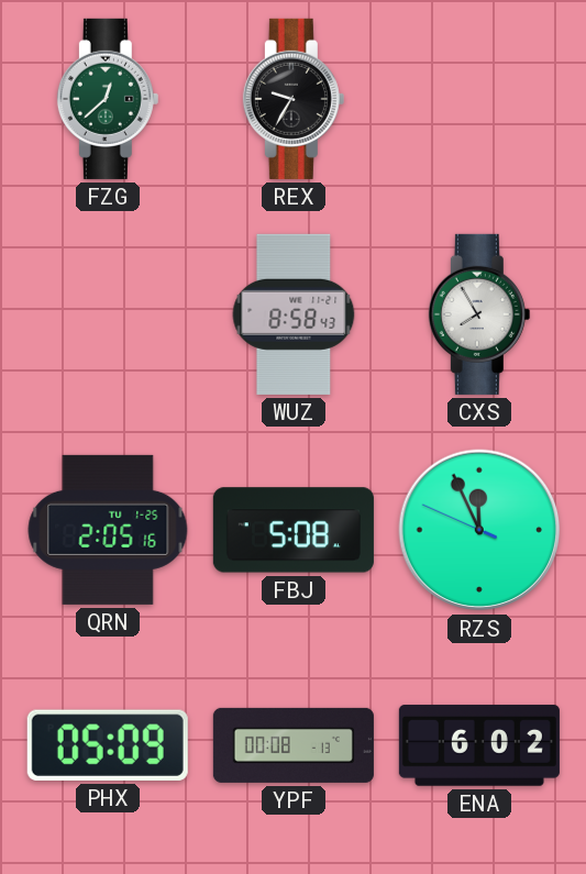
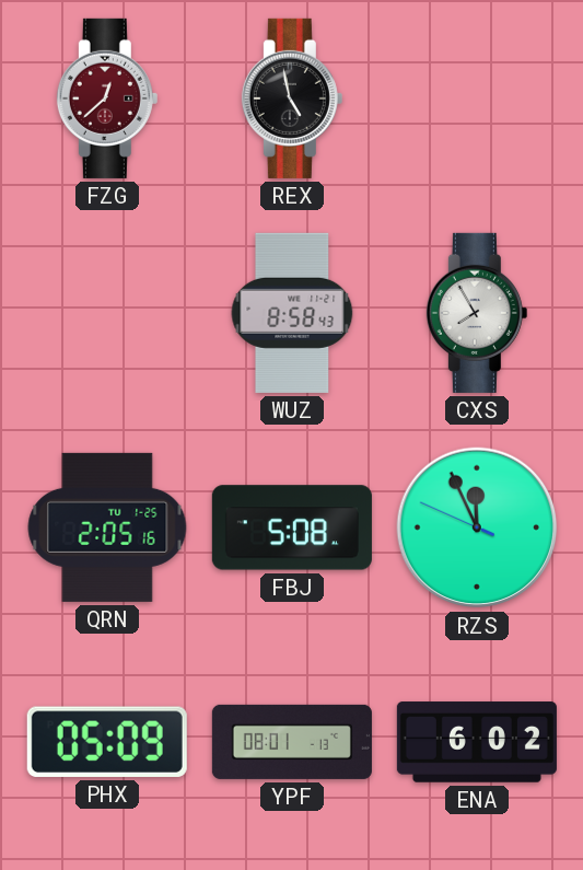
FZG dial: green -> burgundy
REX: 9:35 -> 4:58
YPF: 00:08 -> 08:01
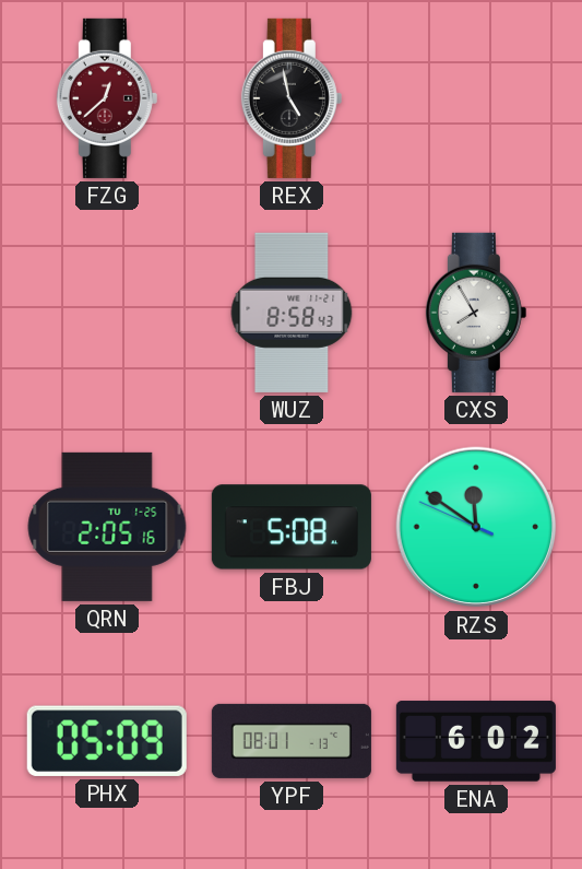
RZS: 11:55 -> 11:50
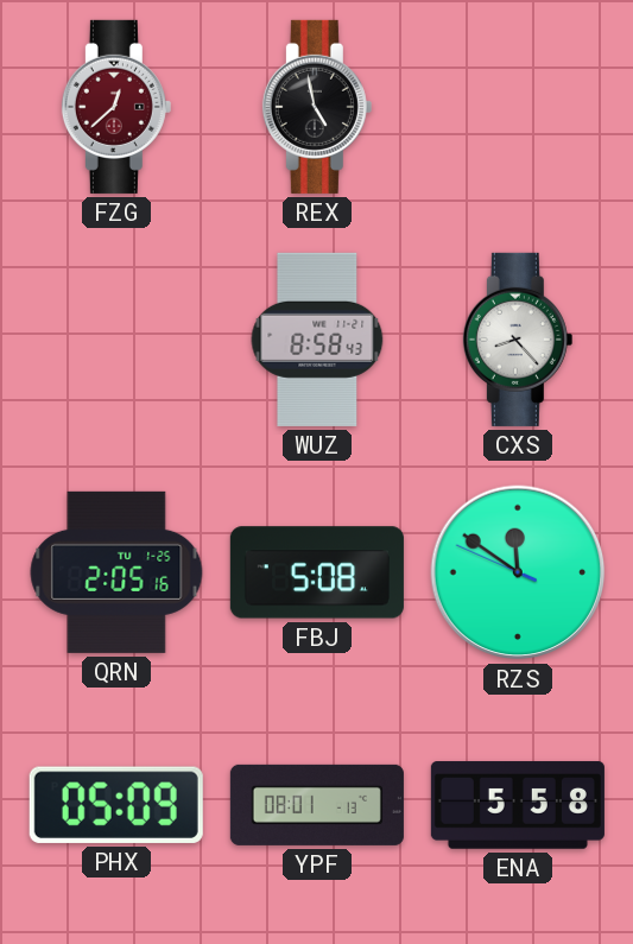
CXS: 7:55 -> 8:23
ENA: 6:02 -> 5:58
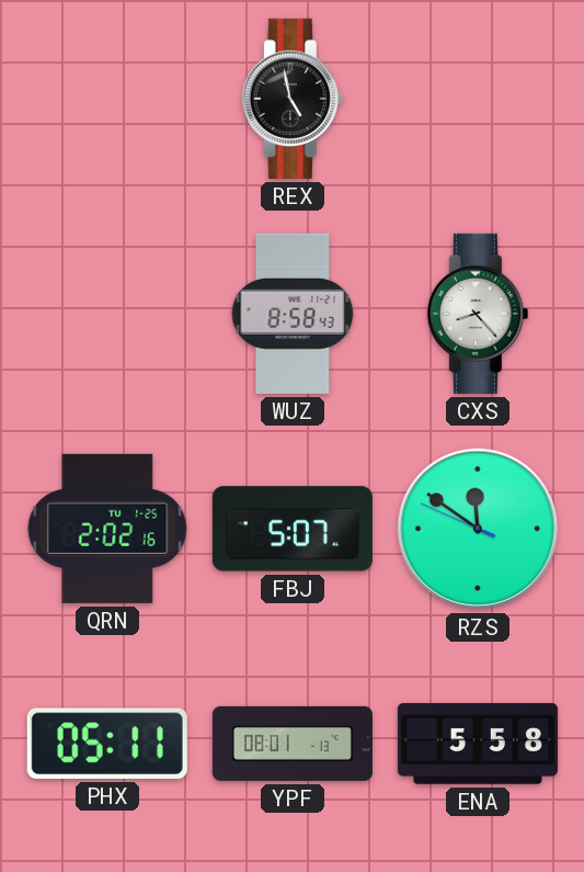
FZG: 12:38 -> none
QRN: 2:05 -> 2:02
FBJ: 5:08 -> 5:07
PHX: 05:09 -> 05:11
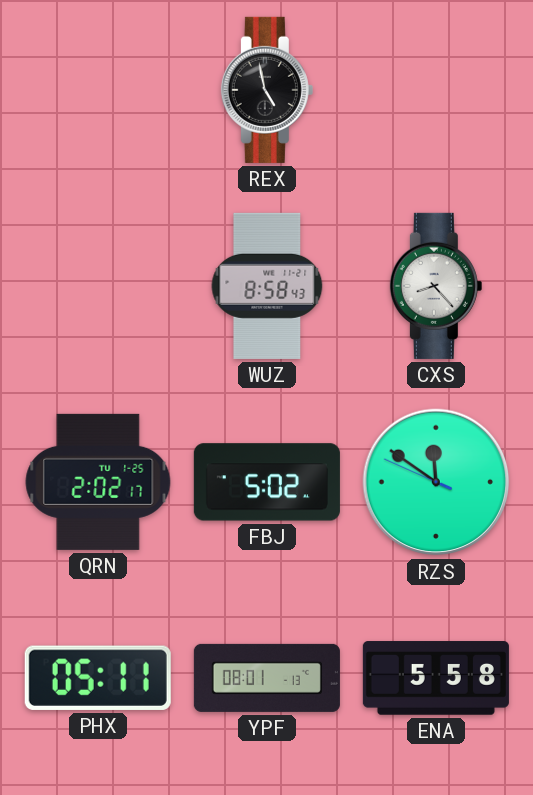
QRN: 2:02:16 -> 2:02:17
FBJ: 5:07 -> 5:02
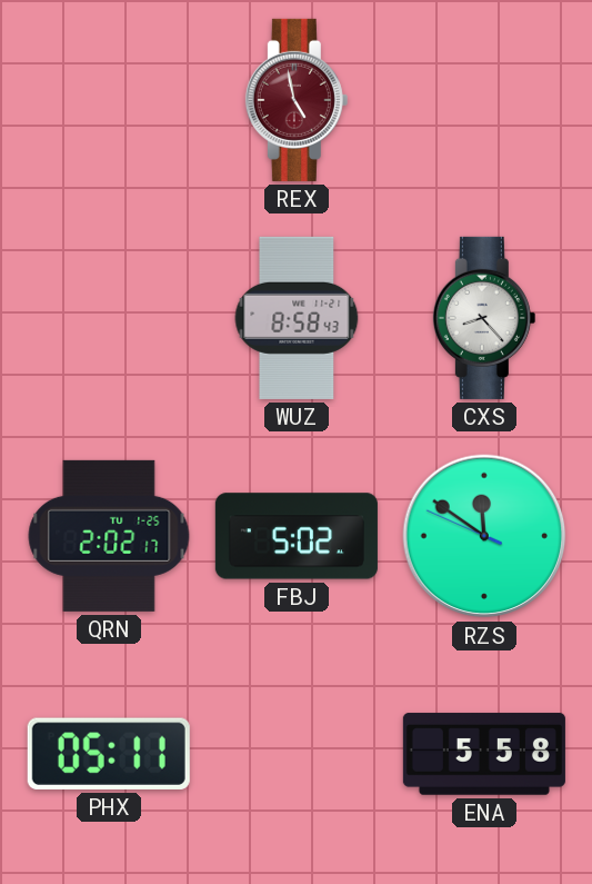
REX dial: black -> burgundy
YPF: 08:01 -> none
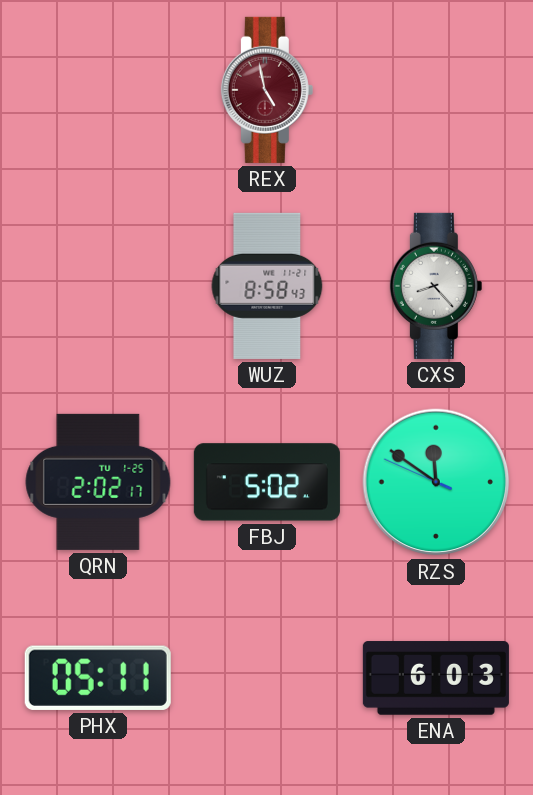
ENA: 5:58 -> 6:03
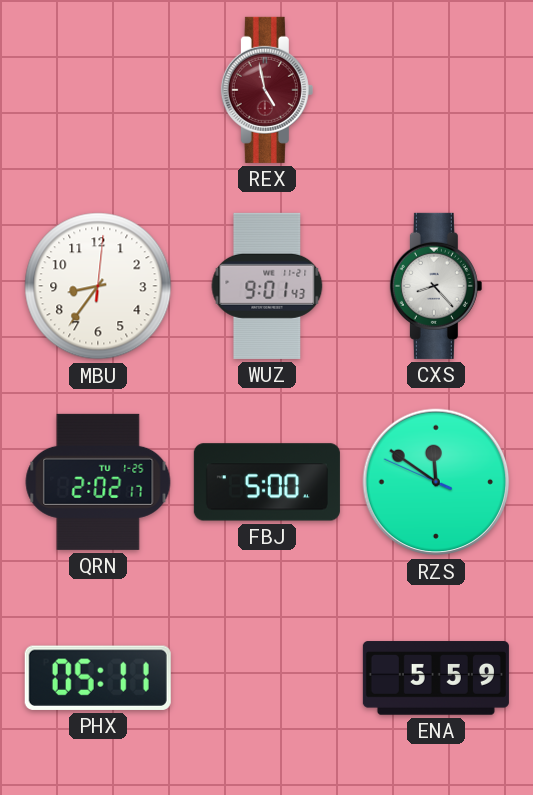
MBU: none -> 8:36
WUZ: 8:58 -> 9:01
FBJ: 5:02 -> 5:00
ENA: 6:03 -> 5:59
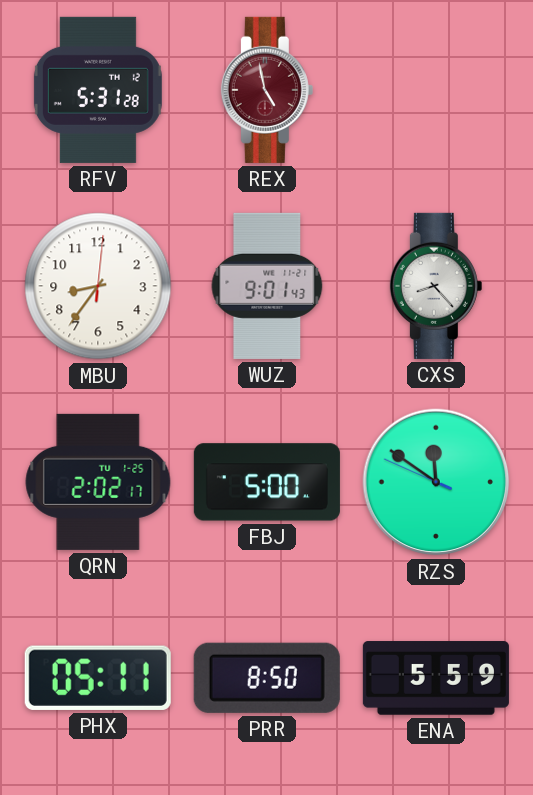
RFV: none -> 5:31
PRR: none -> 8:50
